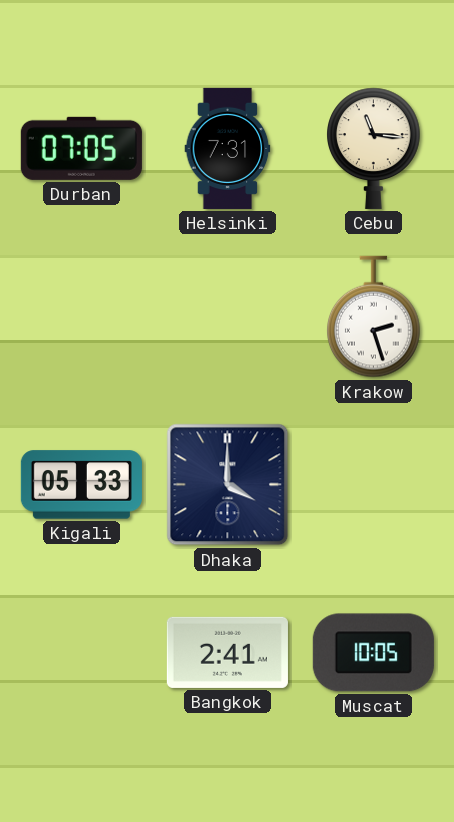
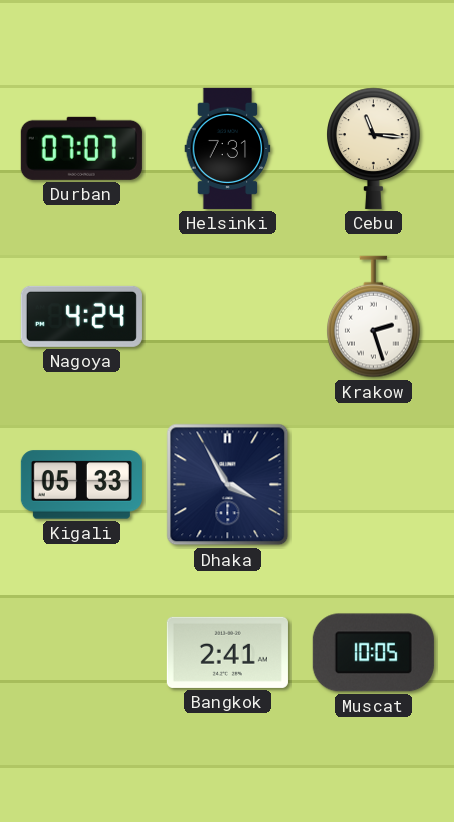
Durban: 07:05 -> 07:07
Nagoya: none -> 4:24
Dhaka: 4:00 -> 3:55
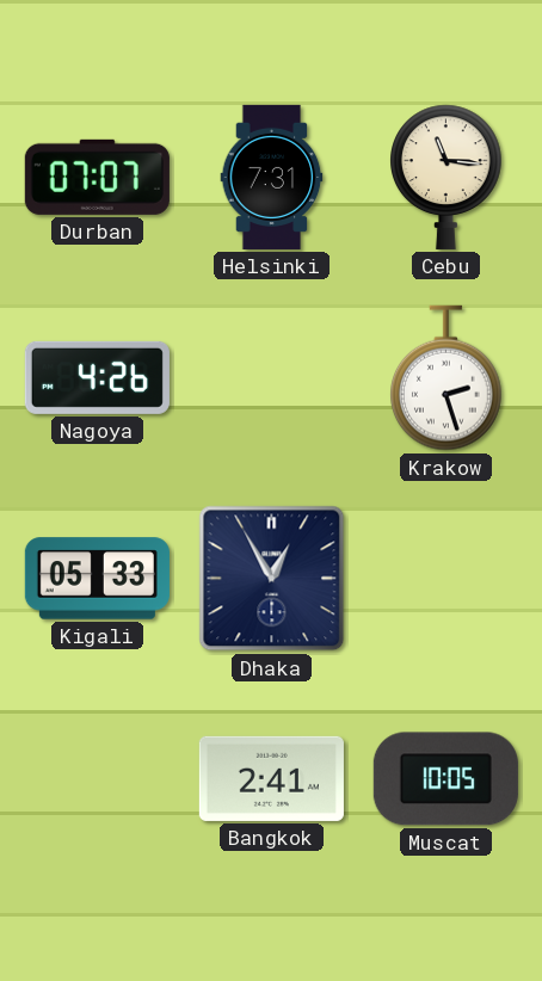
Nagoya: 4:24 -> 4:26
Dhaka: 3:55 -> 12:55
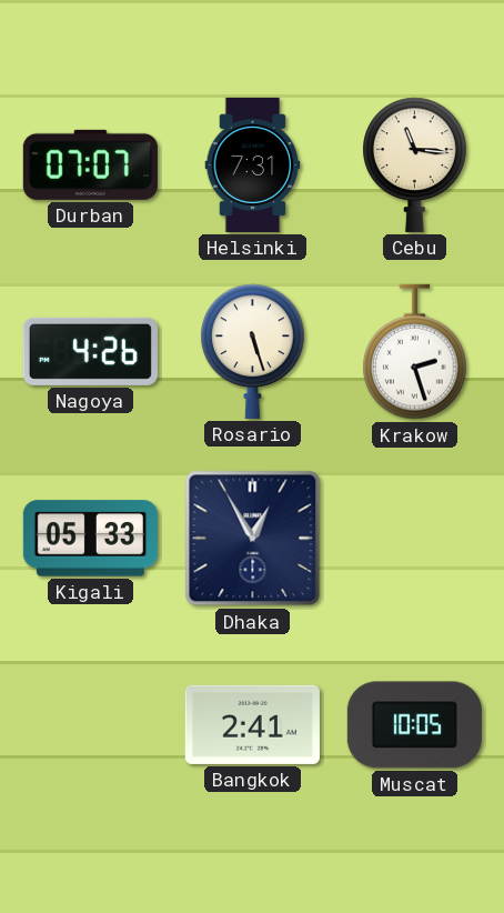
Rosario: none -> 5:27
